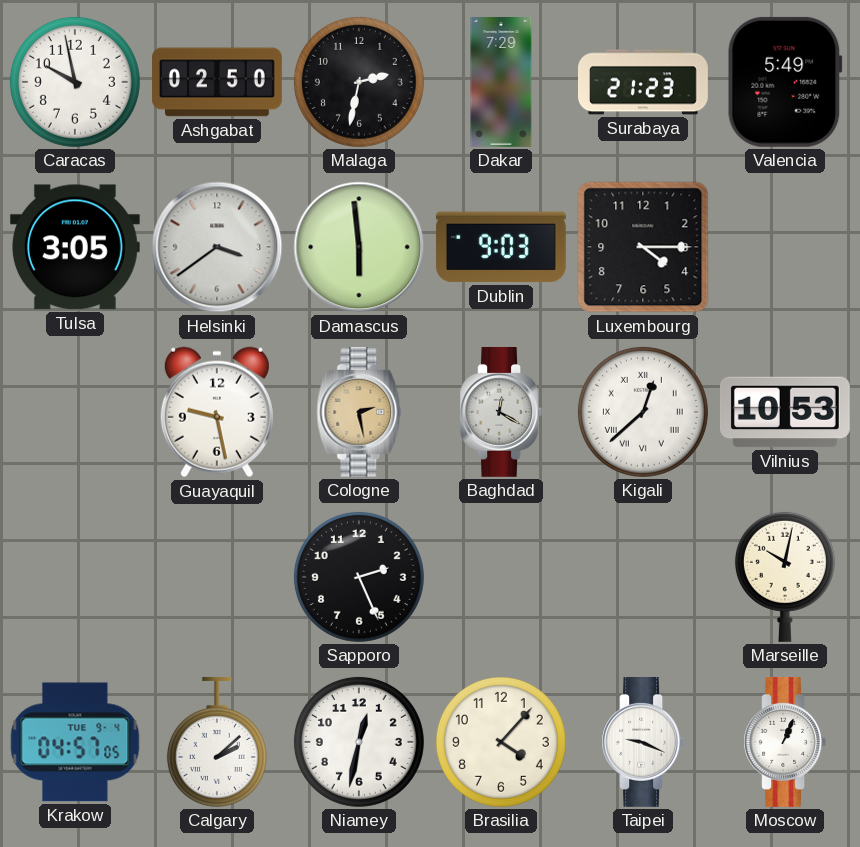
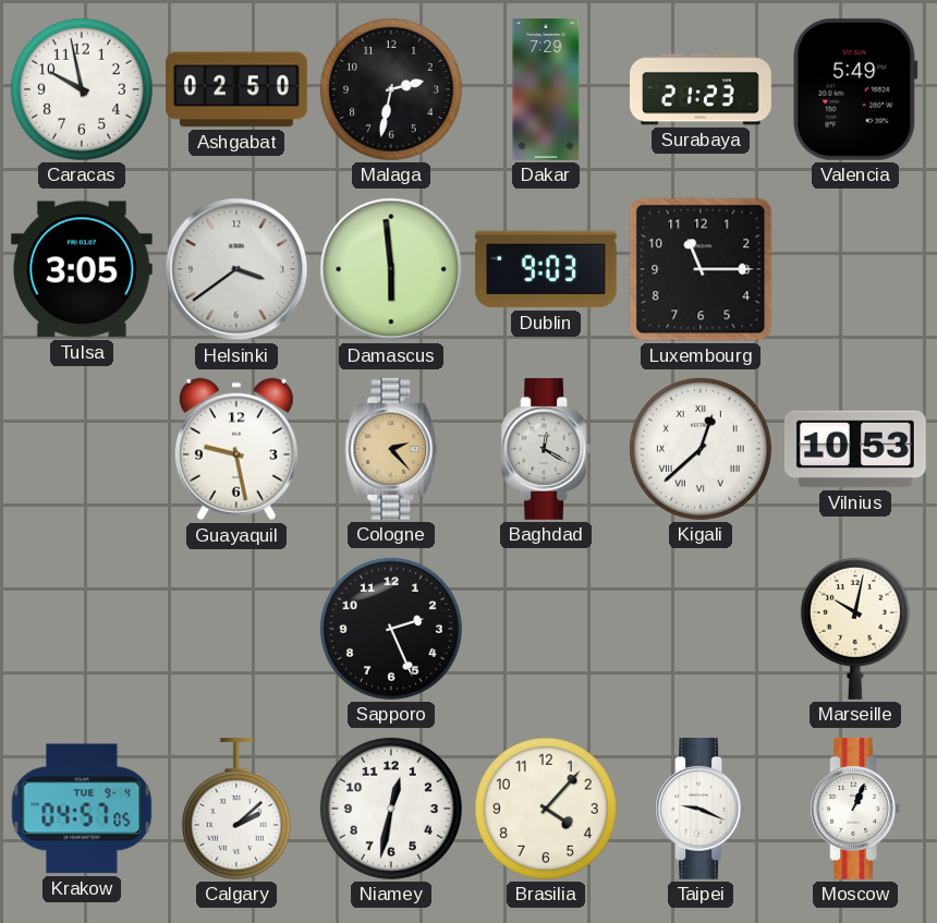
Luxembourg: 4:15 -> 11:15
Cologne: 2:28 -> 2:23
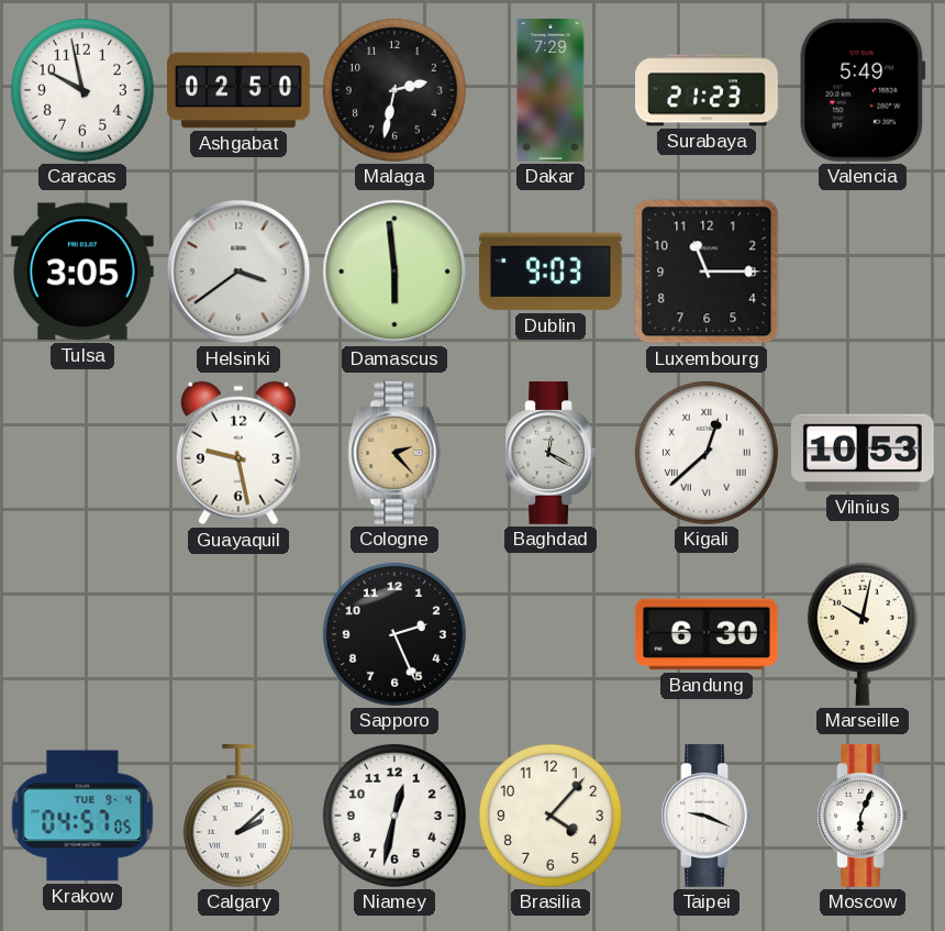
Bandung: none -> 6:30
Moscow: 1:04 -> 6:04
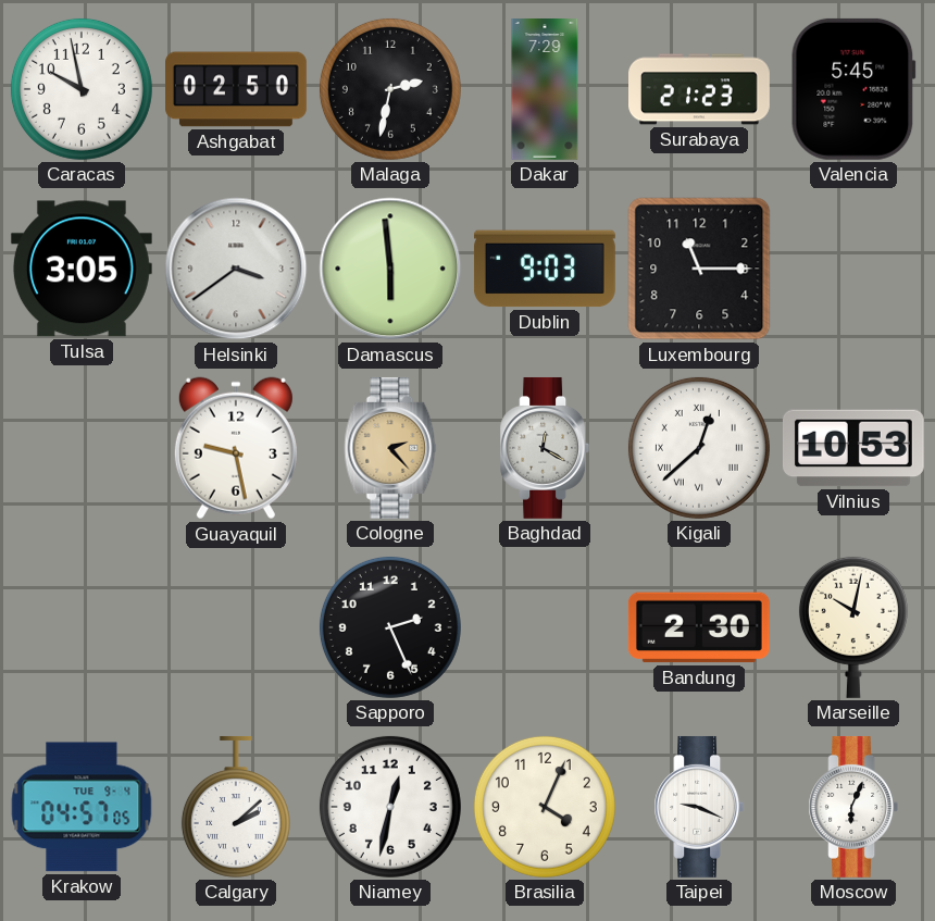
Valencia: 5:49 -> 5:45
Bandung: 6:30 -> 2:30
Brasilia: 4:07 -> 4:04
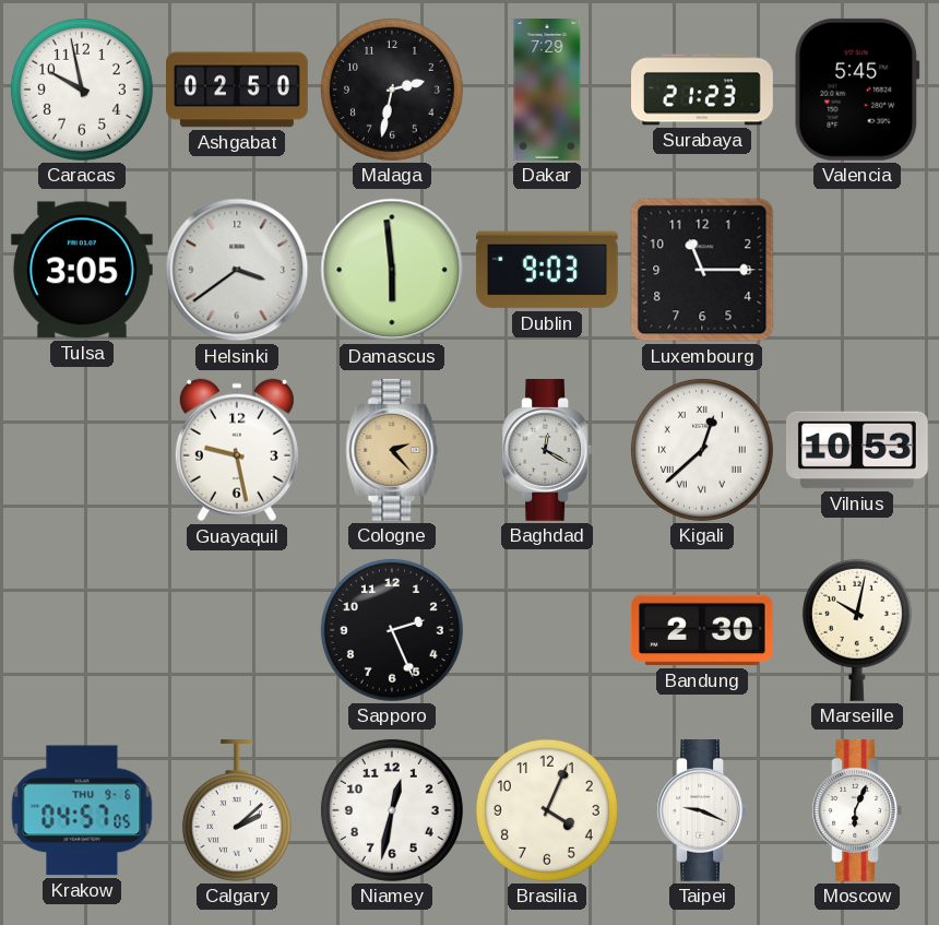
Krakow date: TUE 9-4 -> THU 9-6
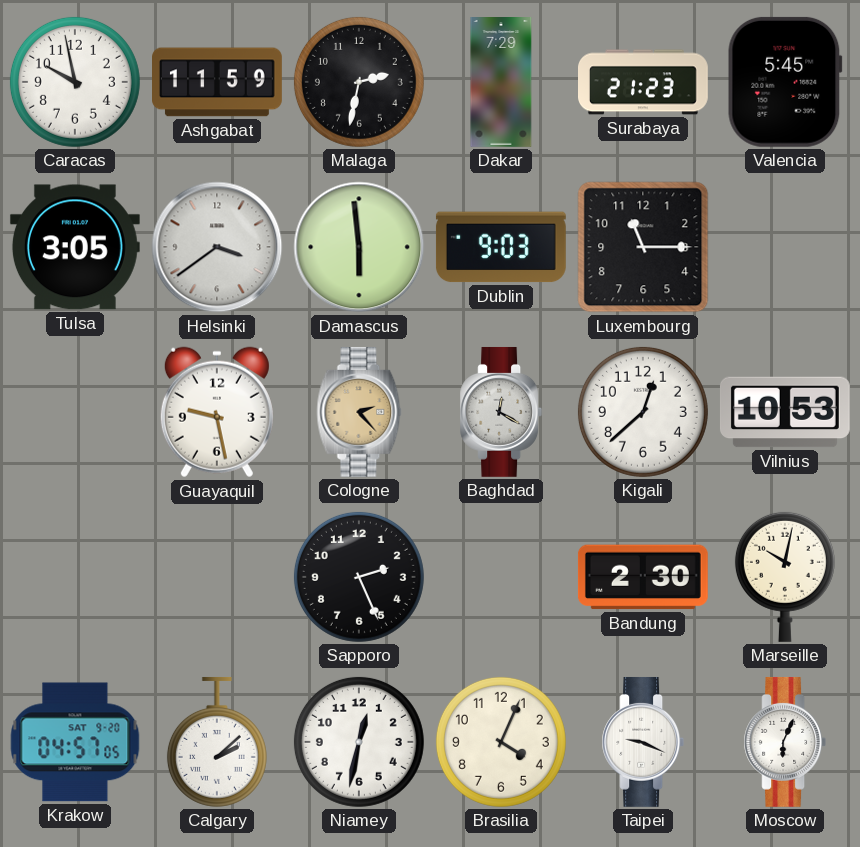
Ashgabat: 02:50 -> 11:59
Kigali numerals: Roman -> Arabic
Krakow date: THU 9-6 -> SAT 9-20
